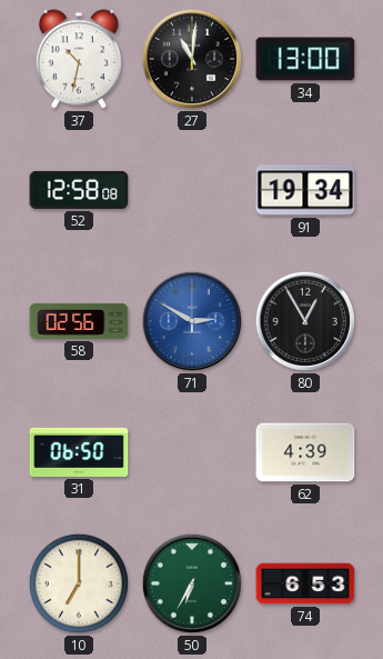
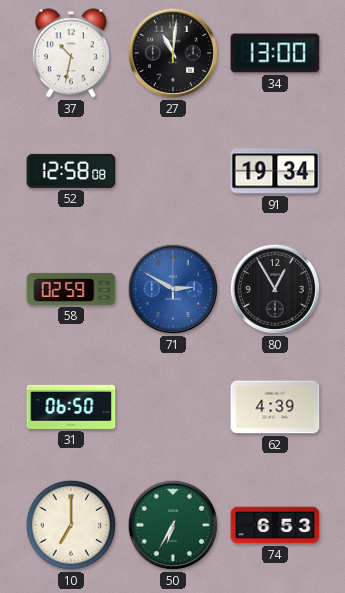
58: 02:56 -> 02:59
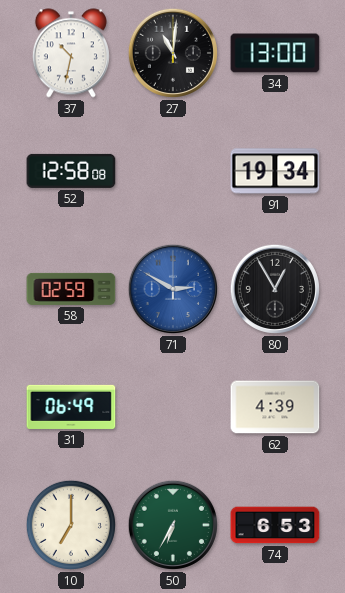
31: 06:50 -> 06:49
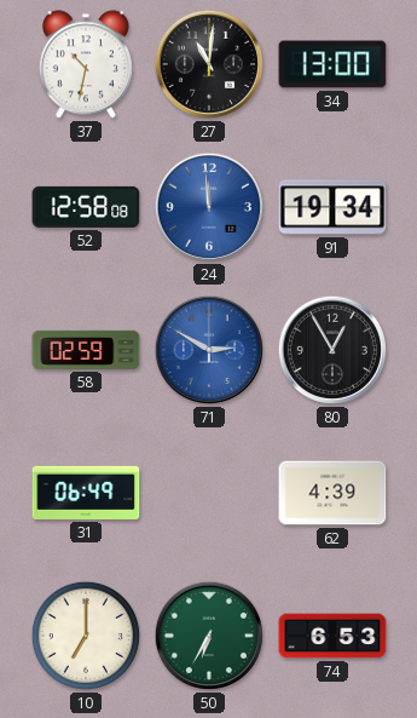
24: none -> 11:59
